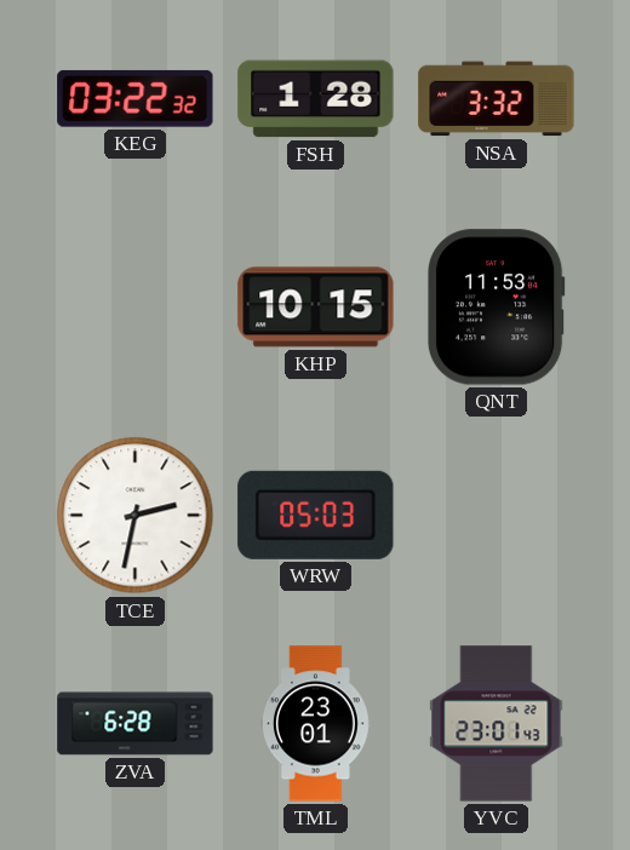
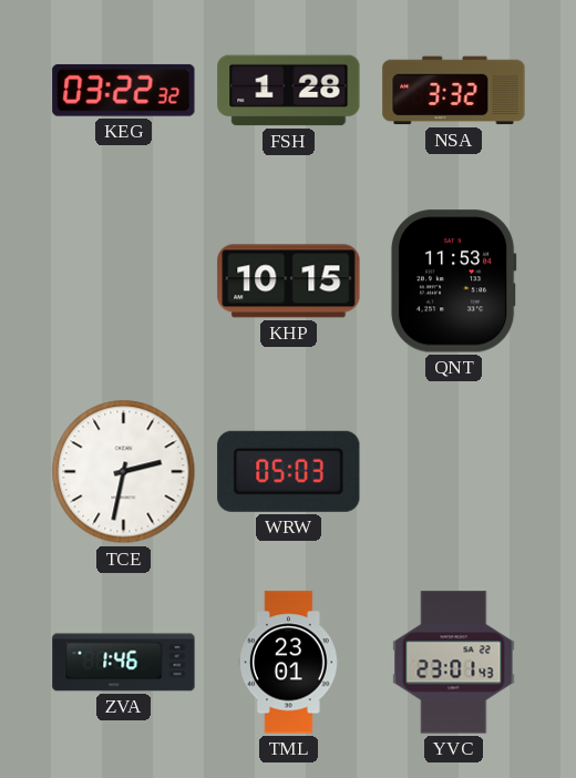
ZVA: 6:28 -> 1:46
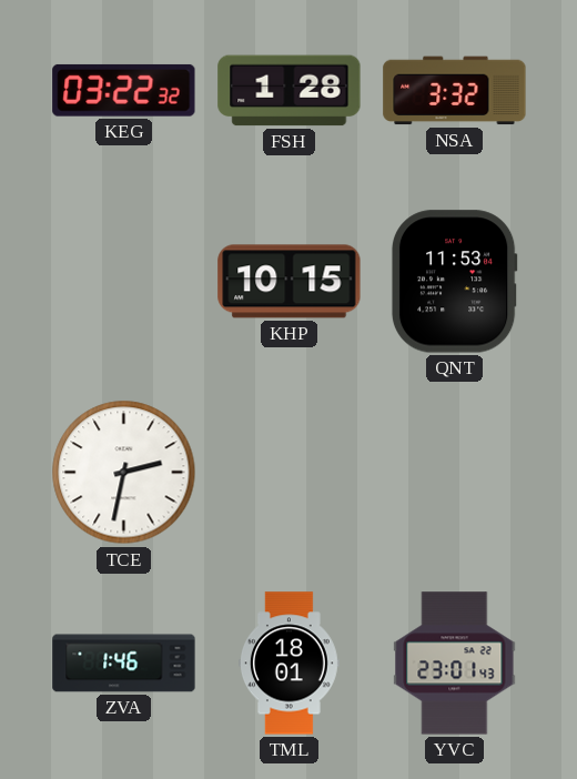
WRW: 05:03 -> none
TML: 23:01 -> 18:01
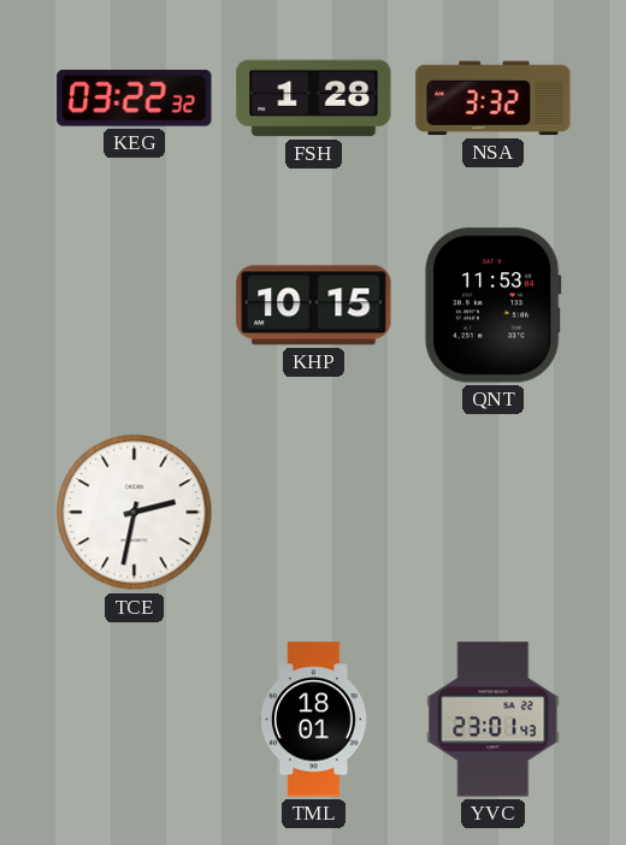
ZVA: 1:46 -> none
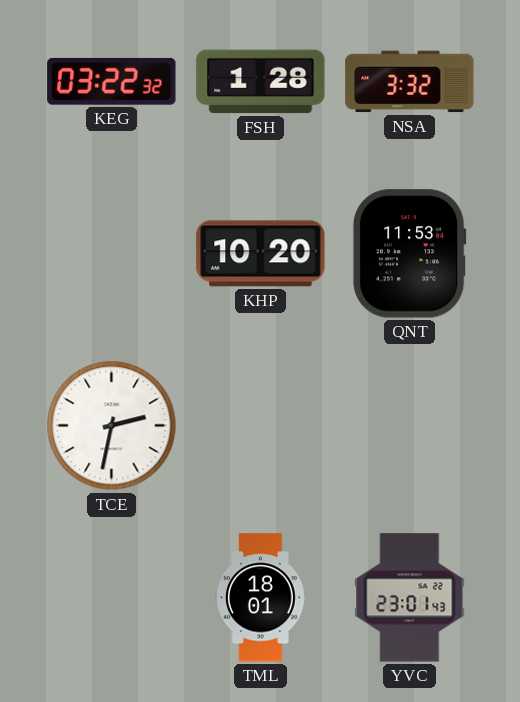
KHP: 10:15 -> 10:20
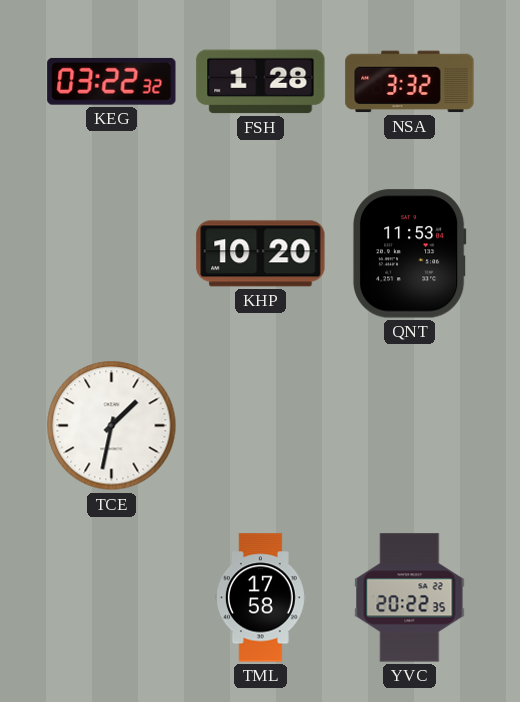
TCE: 2:32 -> 1:32
TML: 18:01 -> 17:58
YVC: 23:01 -> 20:22
